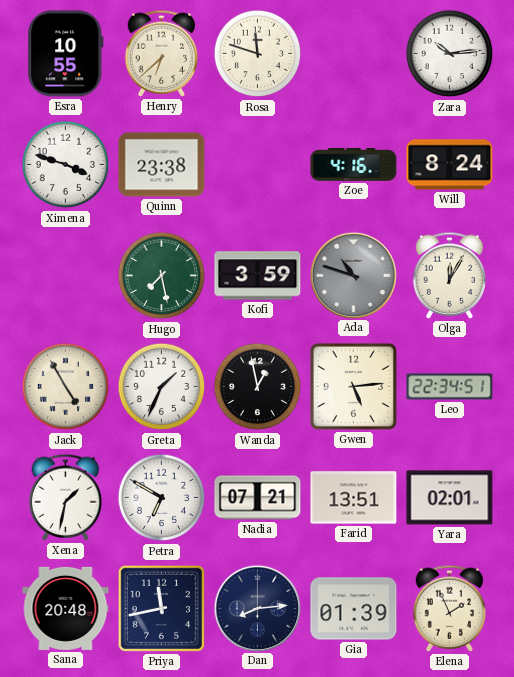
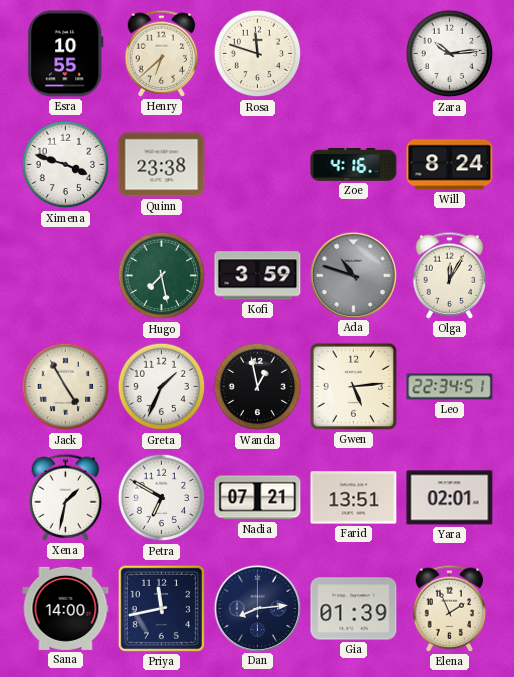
Sana: 20:48 -> 14:00
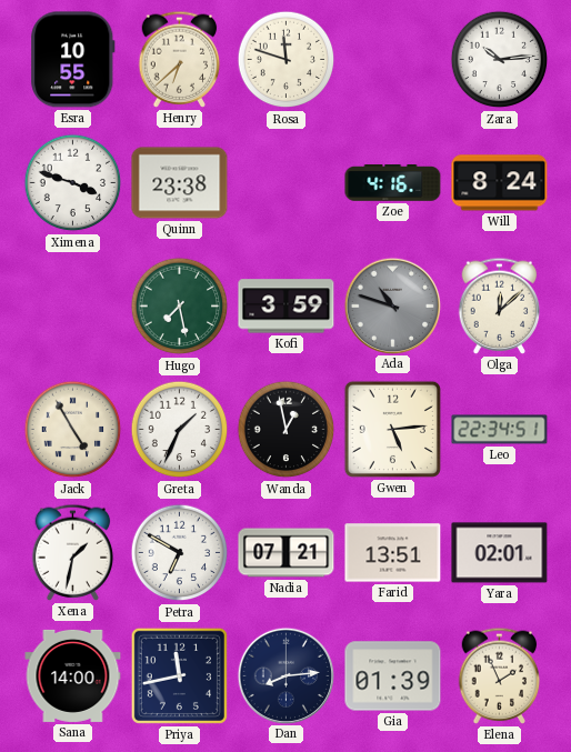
Olga: 12:05 -> 12:08
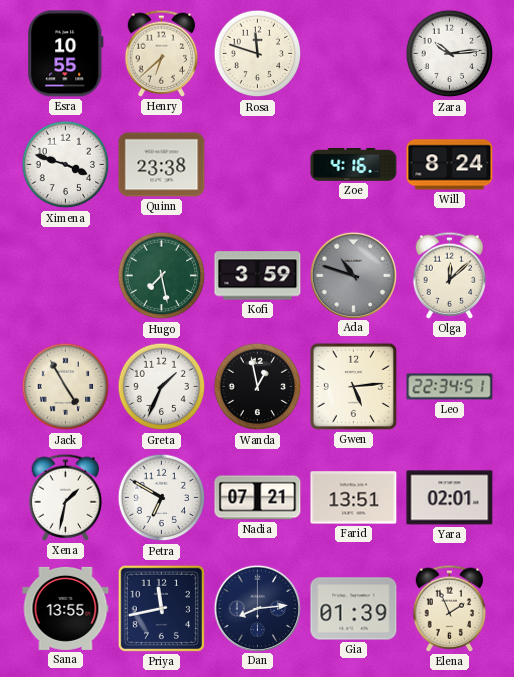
Sana: 14:00 -> 13:55
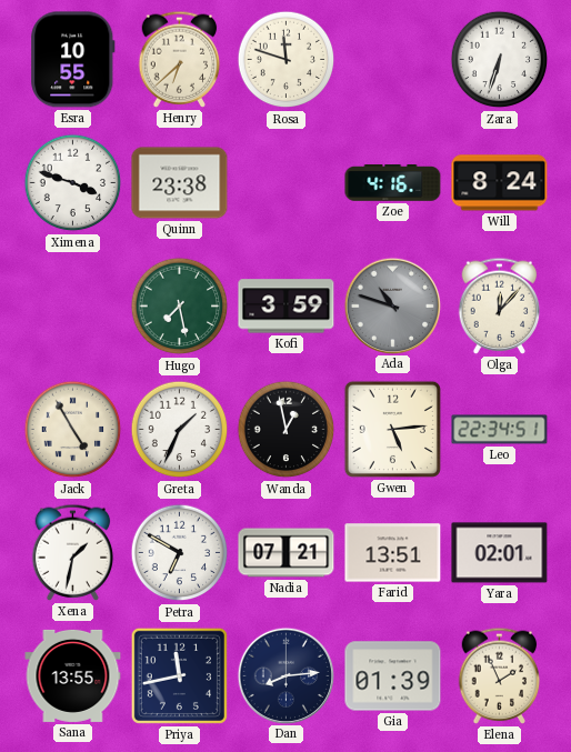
Zara: 10:14 -> 6:33
Olga: 12:08 -> 12:07
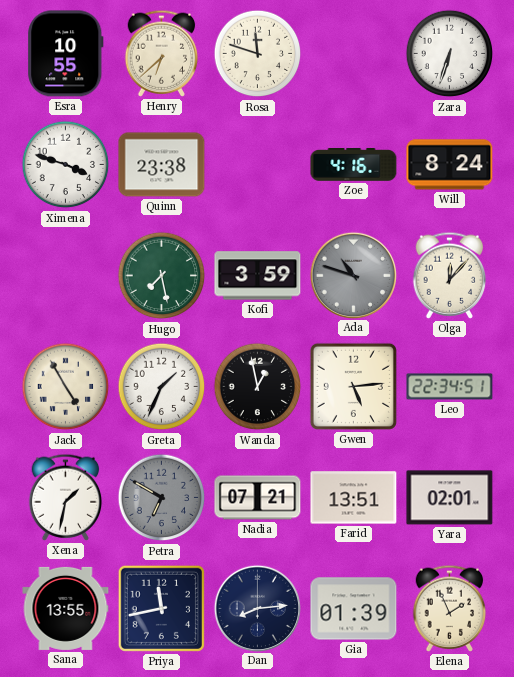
Petra dial: white -> grey
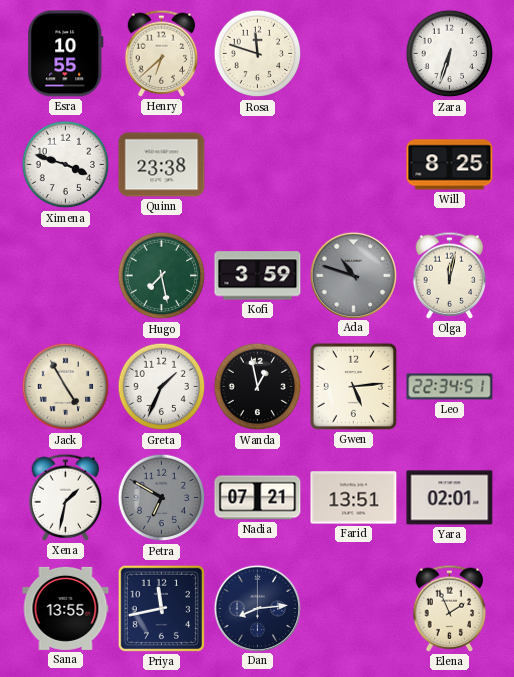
Zoe: 4:16 -> none
Will: 8:24 -> 8:25
Olga: 12:07 -> 12:02
Gia: 01:39 -> none
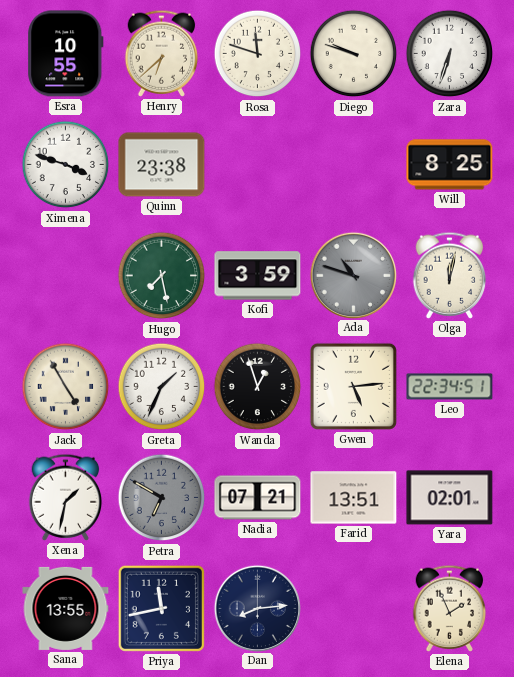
Diego: none -> 9:48
Wanda: 12:58 -> 12:57
